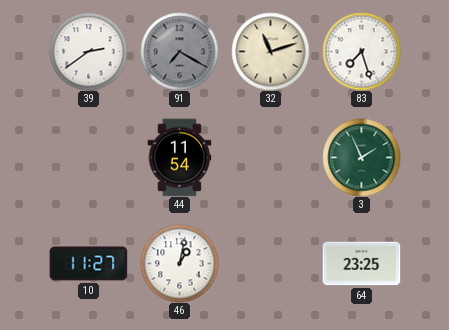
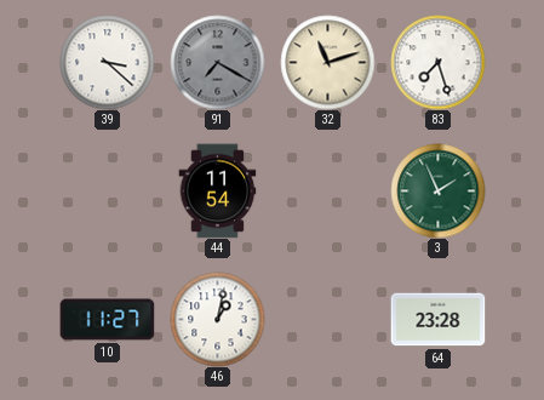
39: 2:39 -> 3:22
64: 23:25 -> 23:28
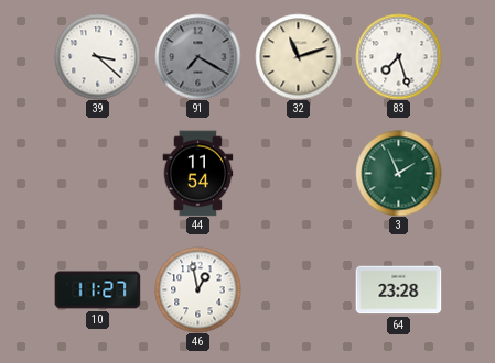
46: 1:02 -> 12:58
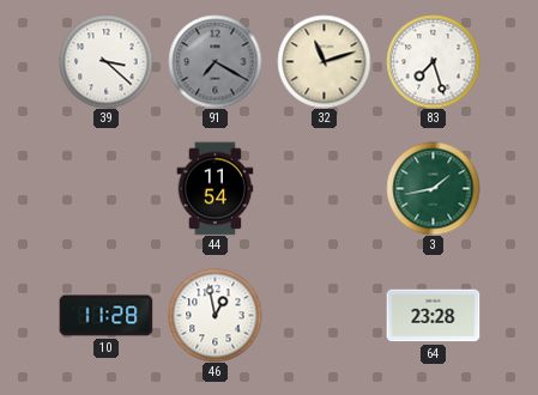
3: 1:56 -> 1:43
10: 11:27 -> 11:28
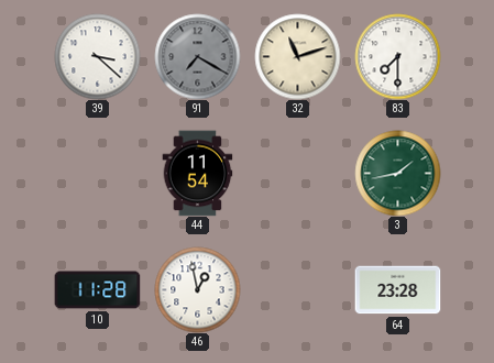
83: 7:27 -> 7:30
